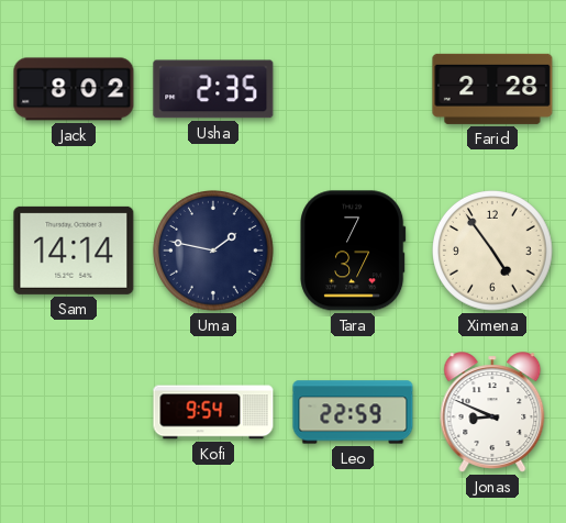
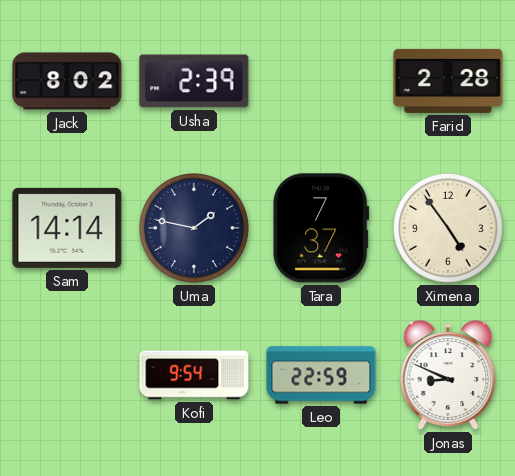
Usha: 2:35 -> 2:39
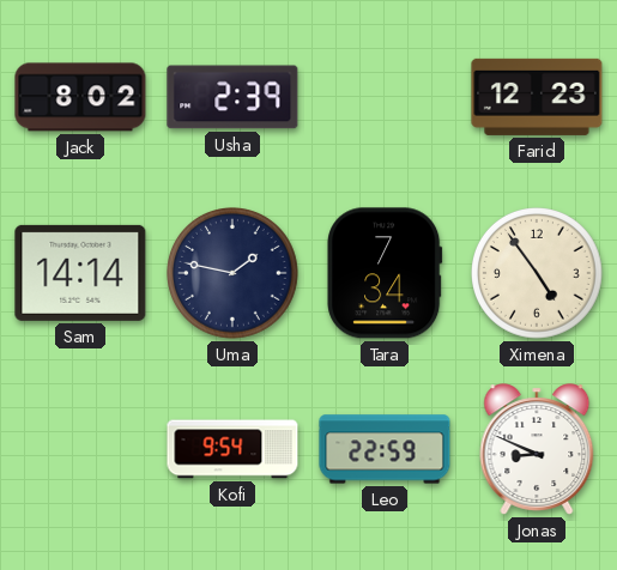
Farid: 2:28 -> 12:23
Tara: 7:37 -> 7:34
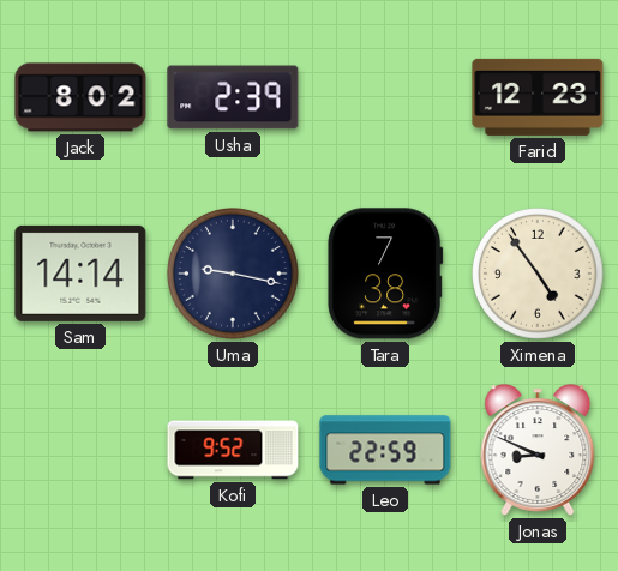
Uma: 1:47 -> 9:17
Tara: 7:34 -> 7:38
Kofi: 9:54 -> 9:52
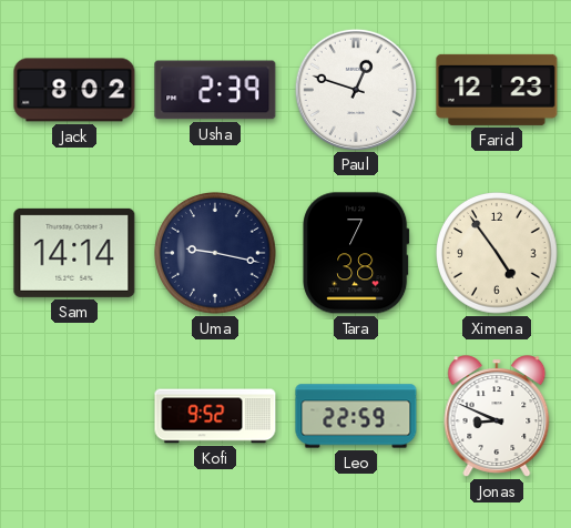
Paul: none -> 12:48
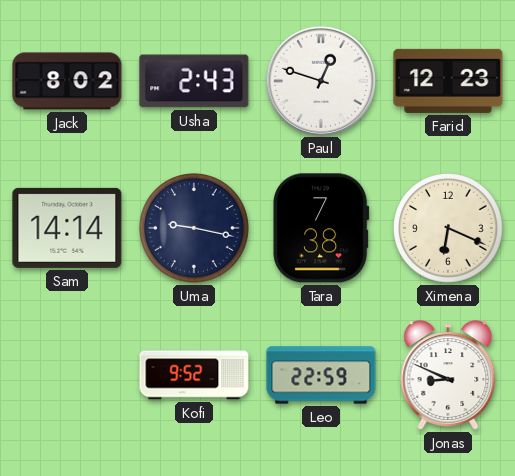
Usha: 2:39 -> 2:43
Ximena: 4:54 -> 6:19
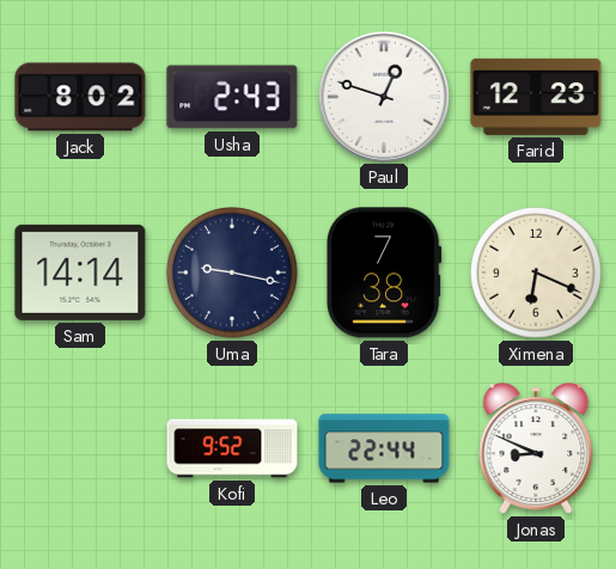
Leo: 22:59 -> 22:44
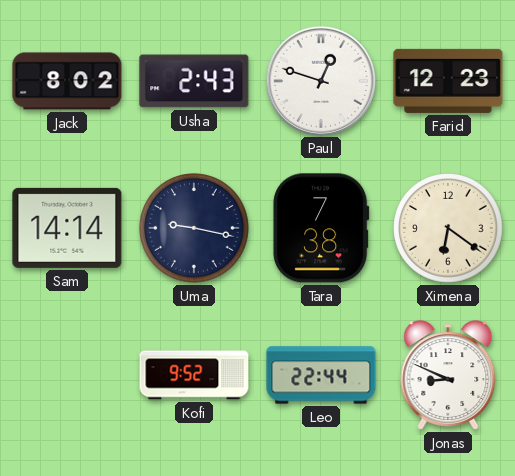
Ximena: 6:19 -> 6:21
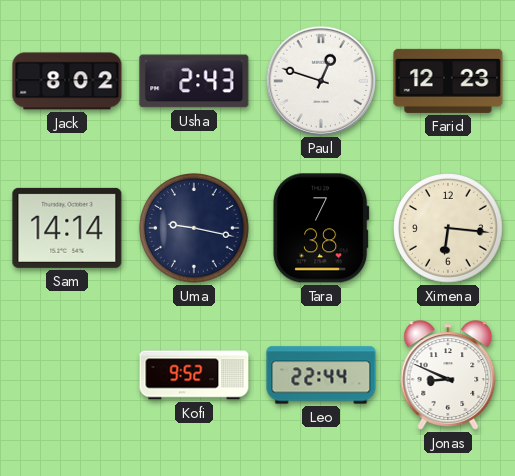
Ximena: 6:21 -> 6:16
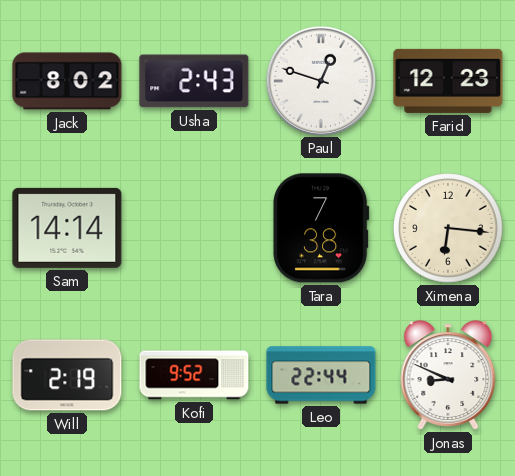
Uma: 9:17 -> none
Will: none -> 2:19
